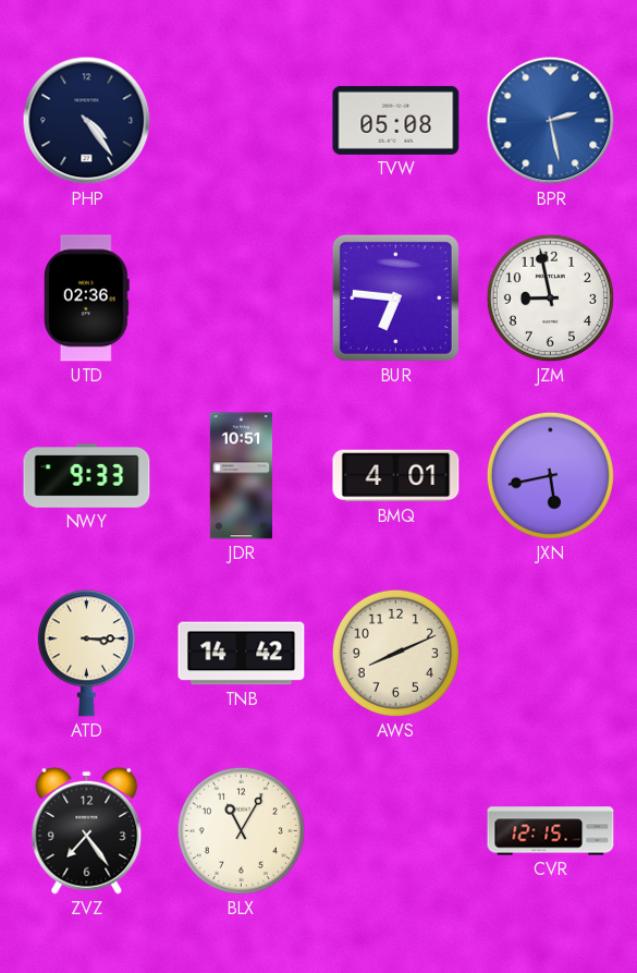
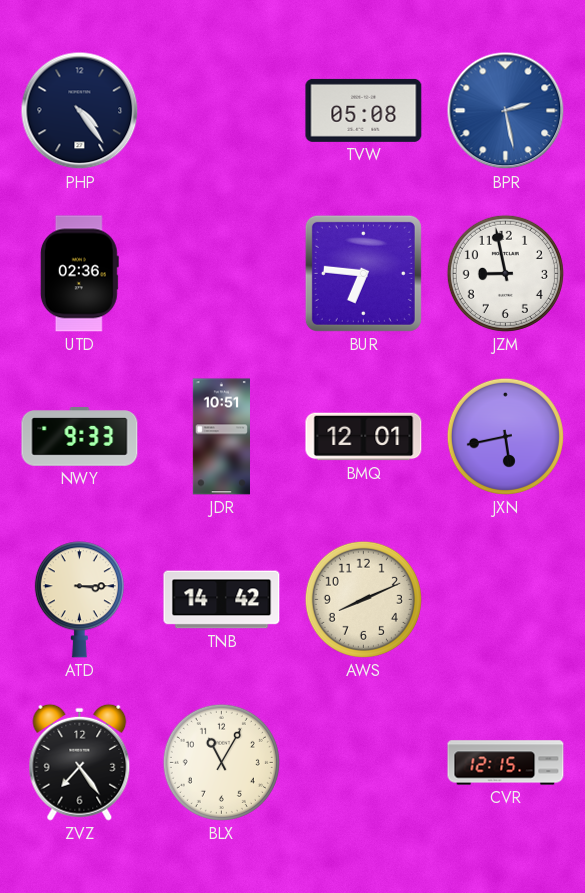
BMQ: 4:01 -> 12:01
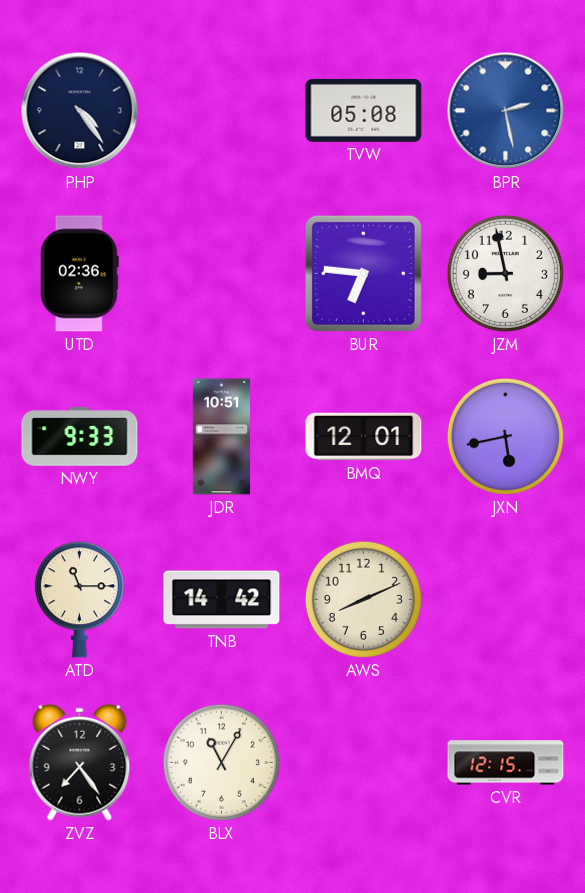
ATD: 3:15 -> 11:15
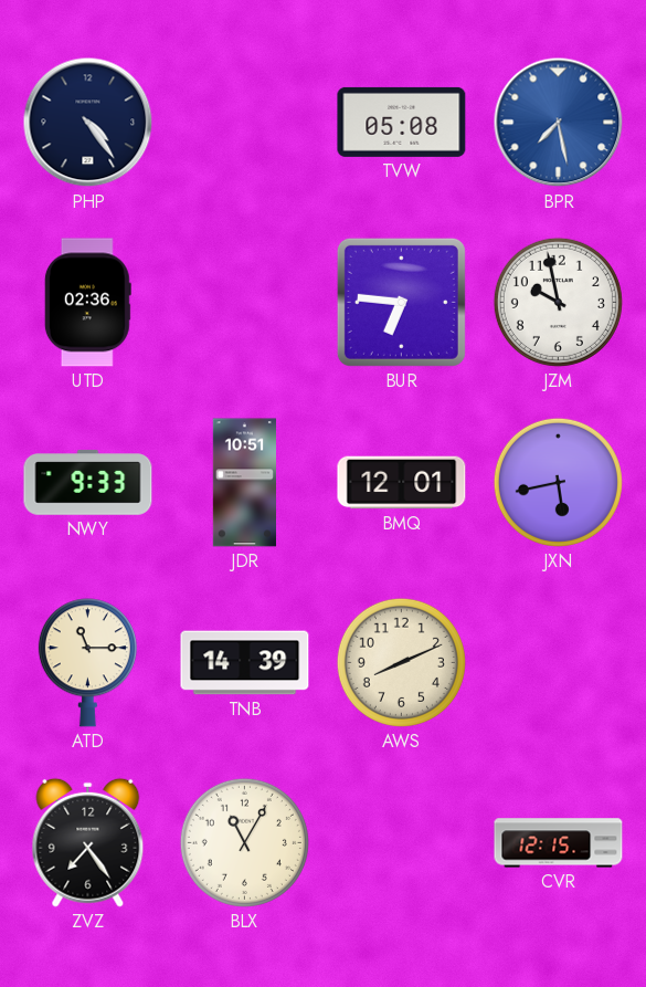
BPR: 2:28 -> 7:28
JZM: 8:58 -> 9:58
TNB: 14:42 -> 14:39
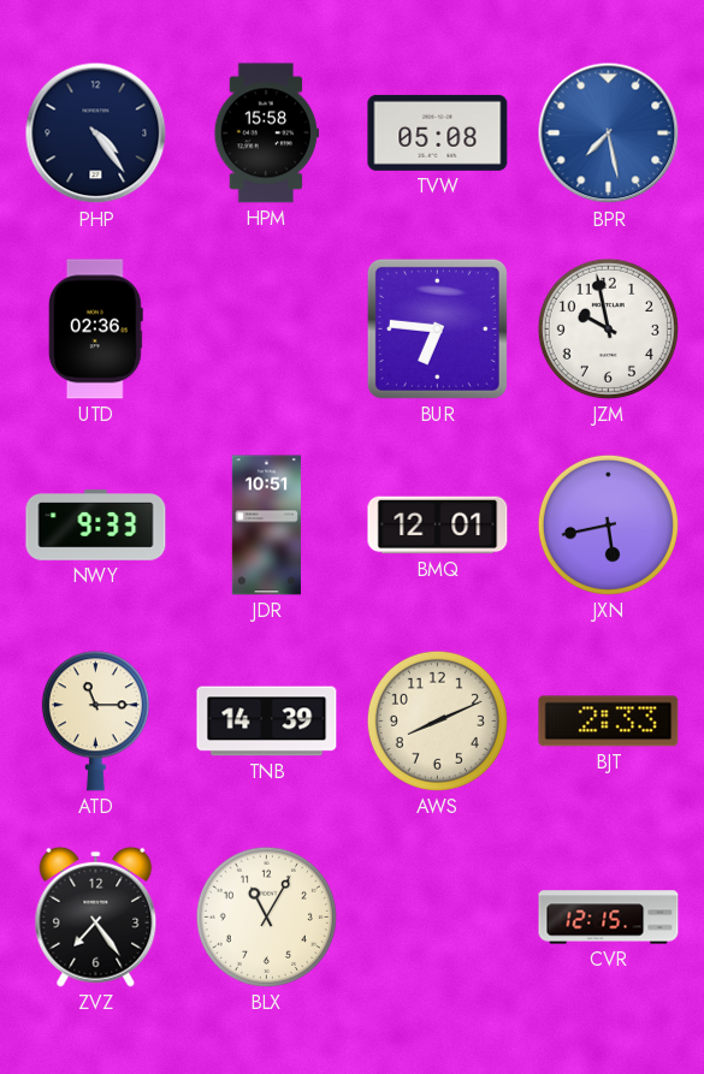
HPM: none -> 15:58
BJT: none -> 2:33
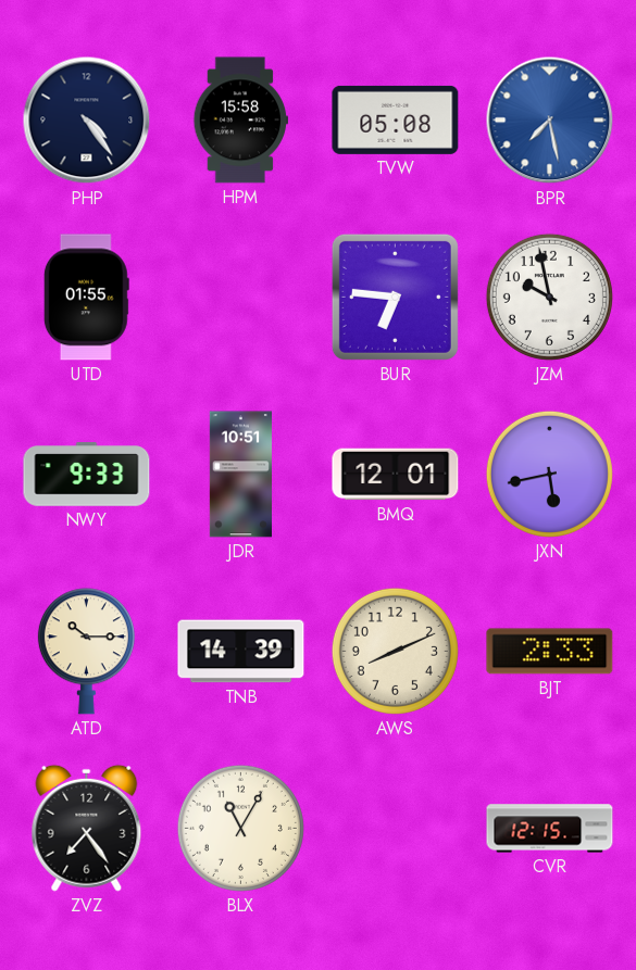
UTD: 02:36 -> 01:55
ATD: 11:15 -> 10:15
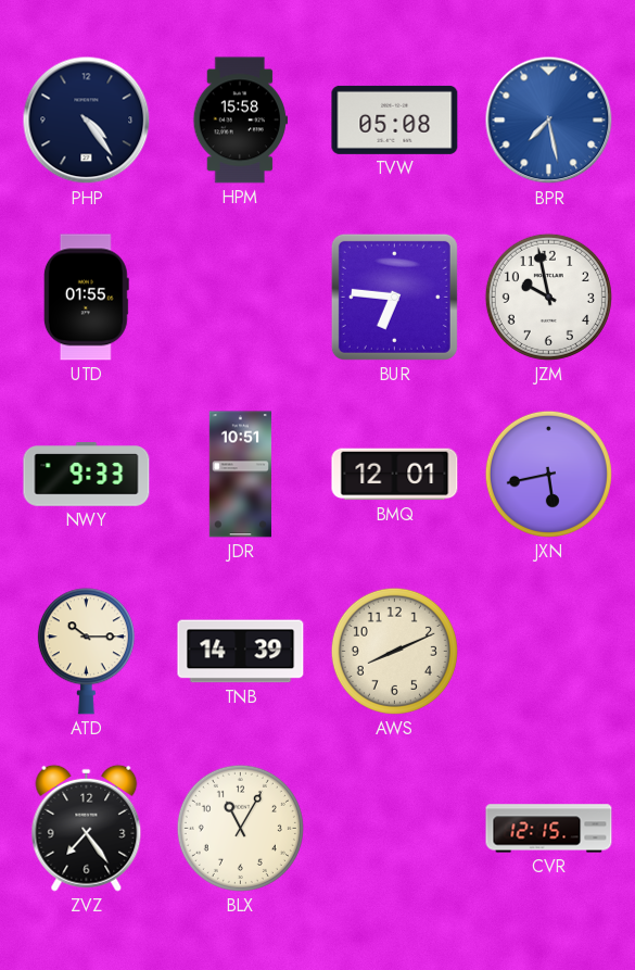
BJT: 2:33 -> none
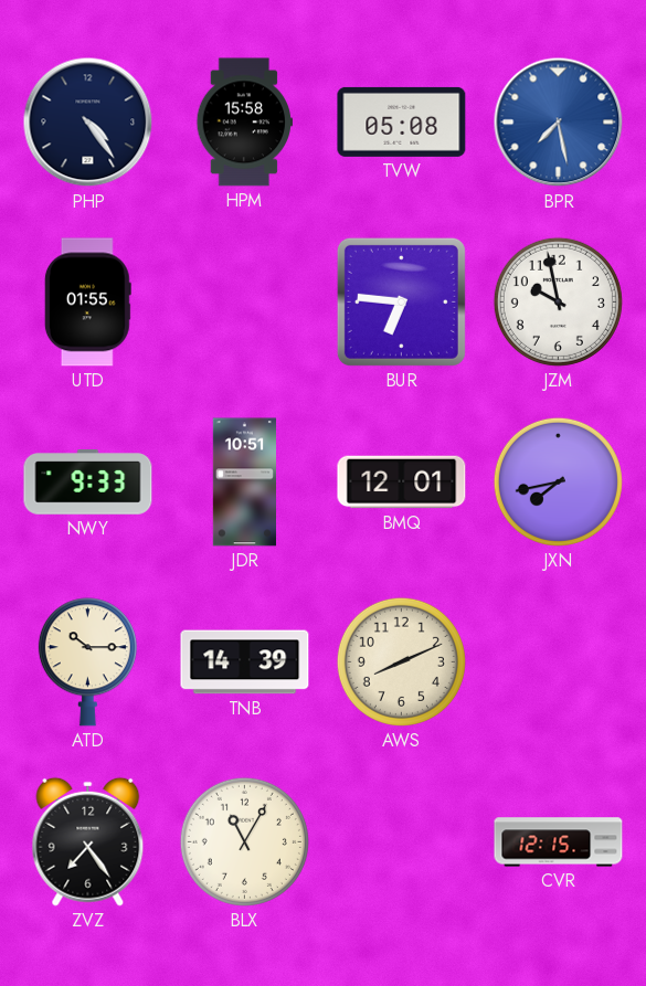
JXN: 5:43 -> 7:43
